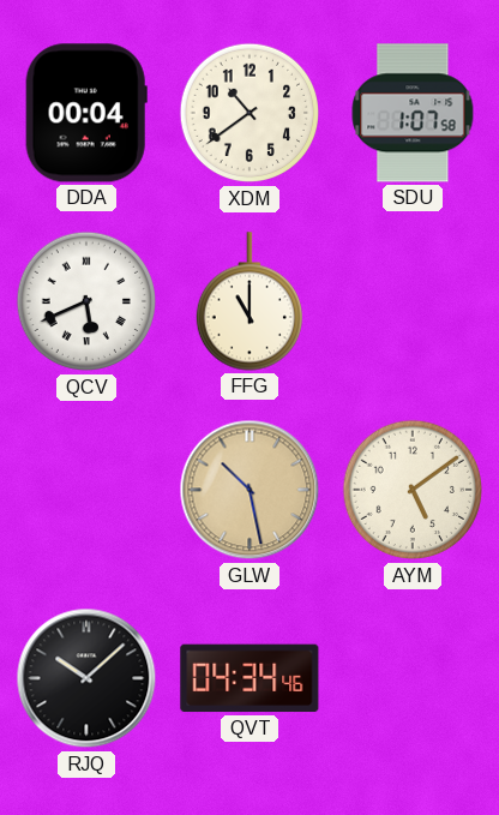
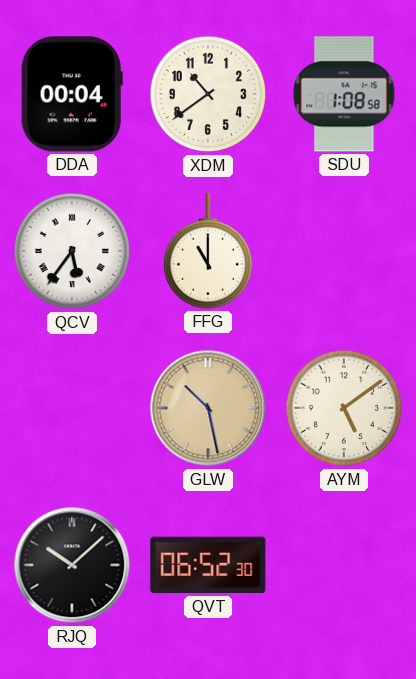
SDU: 1:07 -> 1:08
QCV: 5:41 -> 5:36
QVT: 04:34 -> 06:52
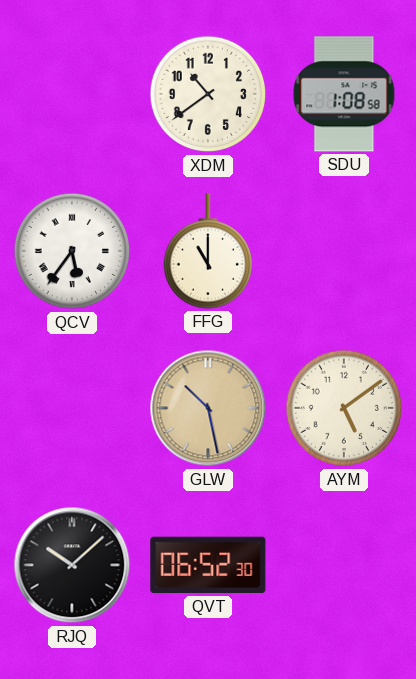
DDA: 00:04 -> none
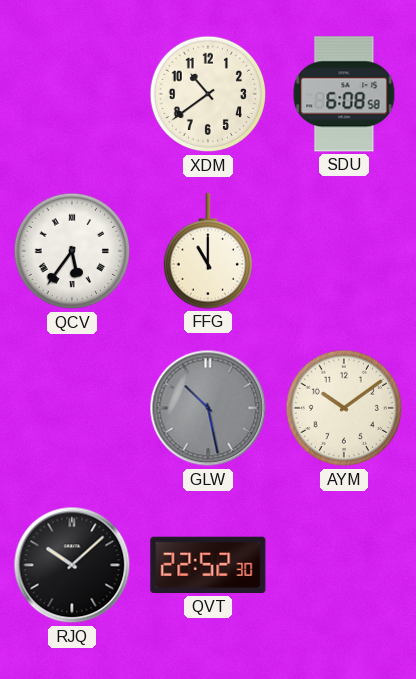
SDU: 1:08 -> 6:08
GLW dial: champagne -> grey
AYM: 5:09 -> 10:09
QVT: 06:52 -> 22:52
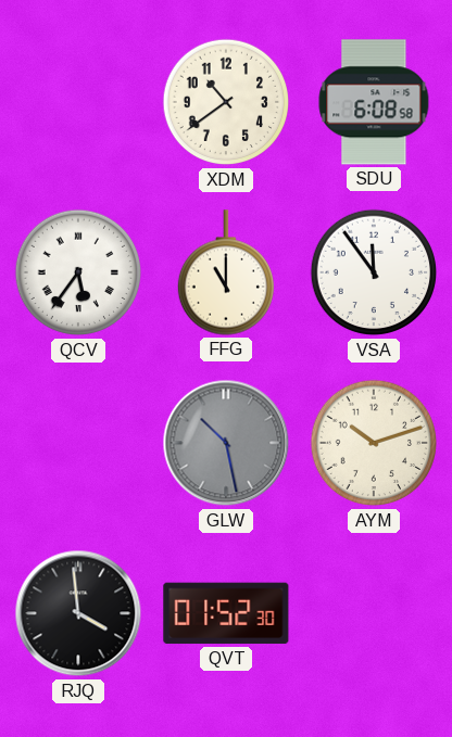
VSA: none -> 11:54
AYM: 10:09 -> 10:12
RJQ: 10:08 -> 3:59
QVT: 22:52 -> 01:52
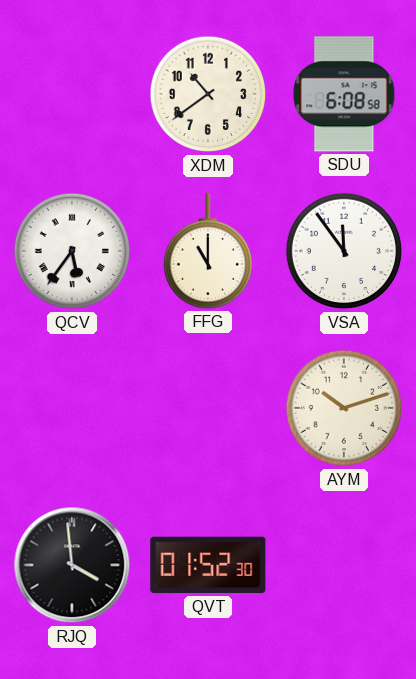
GLW: 10:28 -> none
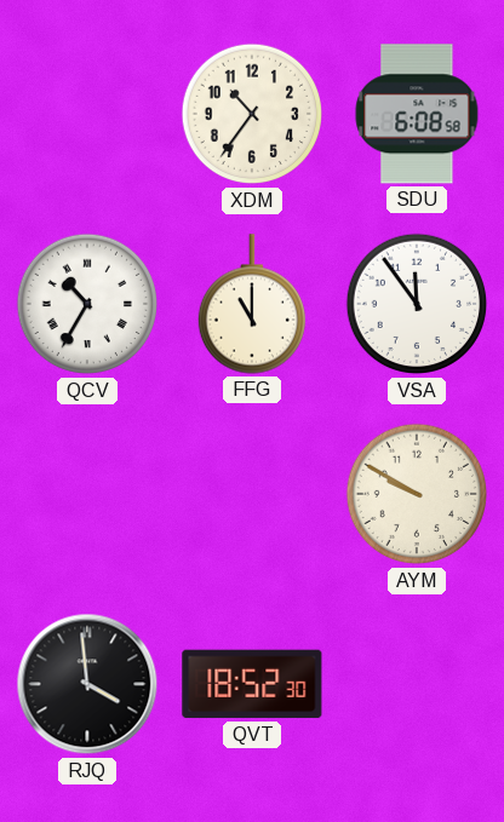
XDM: 10:39 -> 10:36
QCV: 5:36 -> 10:35
AYM: 10:12 -> 9:50
QVT: 01:52 -> 18:52
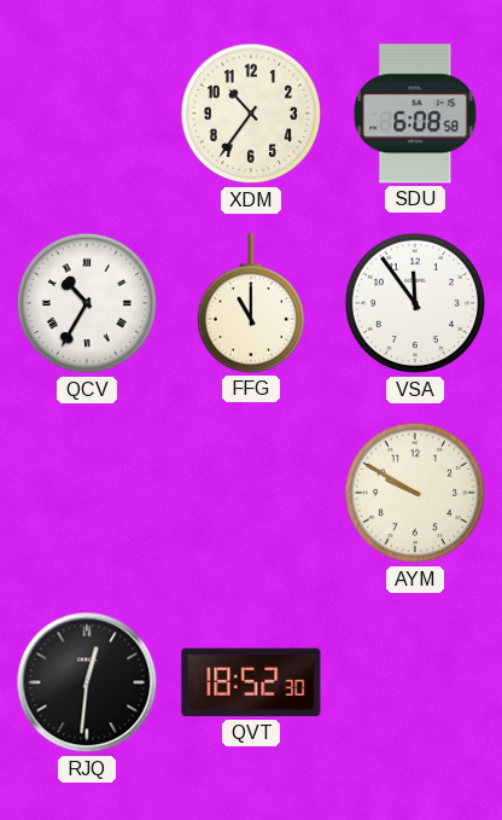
RJQ: 3:59 -> 12:31
